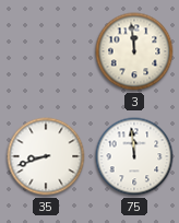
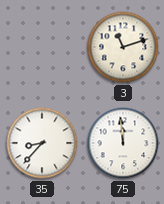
3: 11:59 -> 11:12
35: 8:42 -> 8:37
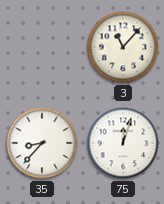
3: 11:12 -> 11:07
75: 11:59 -> 12:03
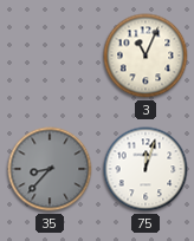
3: 11:07 -> 11:04
35 dial: white -> grey
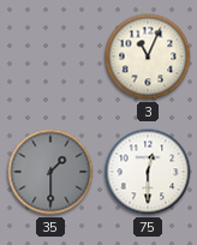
35: 8:37 -> 1:30
75: 12:03 -> 12:30
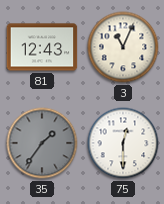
81: none -> 12:43
35: 1:30 -> 1:36
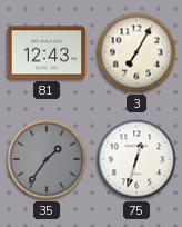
3: 11:04 -> 7:05
75: 12:30 -> 12:33
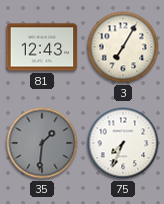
35: 1:36 -> 1:31
75: 12:33 -> 7:34
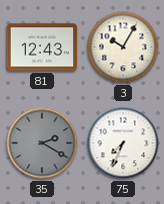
3: 7:05 -> 10:05
35: 1:31 -> 2:20
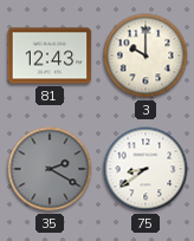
3: 10:05 -> 10:00
75: 7:34 -> 8:39
